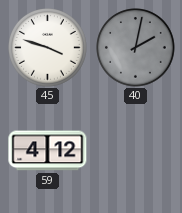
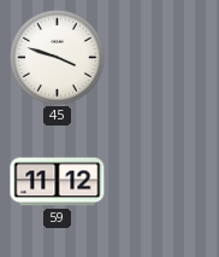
40: 2:02 -> none
59: 4:12 -> 11:12
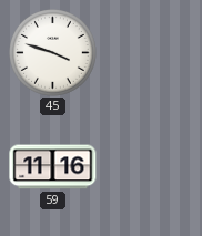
59: 11:12 -> 11:16
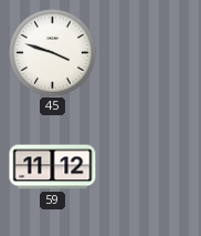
59: 11:16 -> 11:12
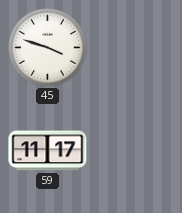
59: 11:12 -> 11:17
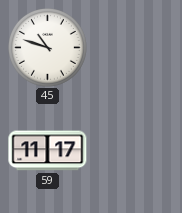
45: 3:48 -> 10:48
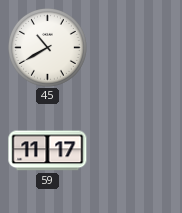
45: 10:48 -> 10:40
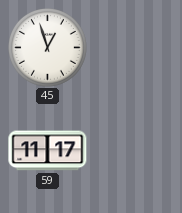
45: 10:40 -> 12:57
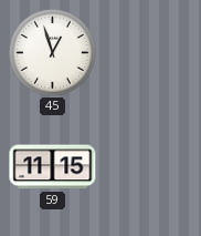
59: 11:17 -> 11:15
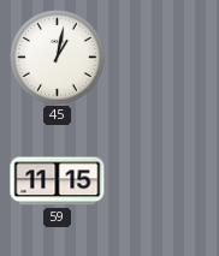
45: 12:57 -> 1:02
